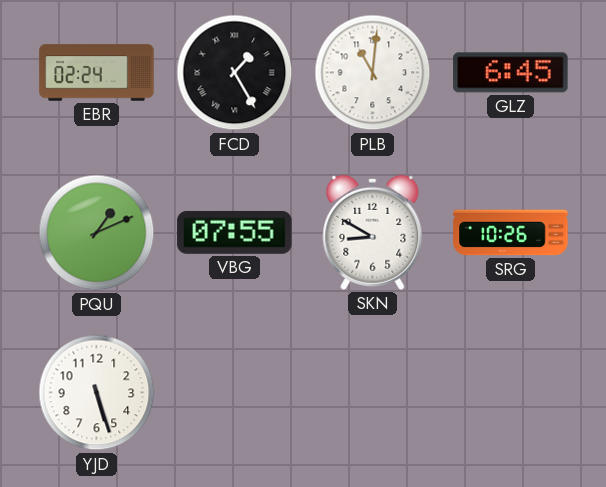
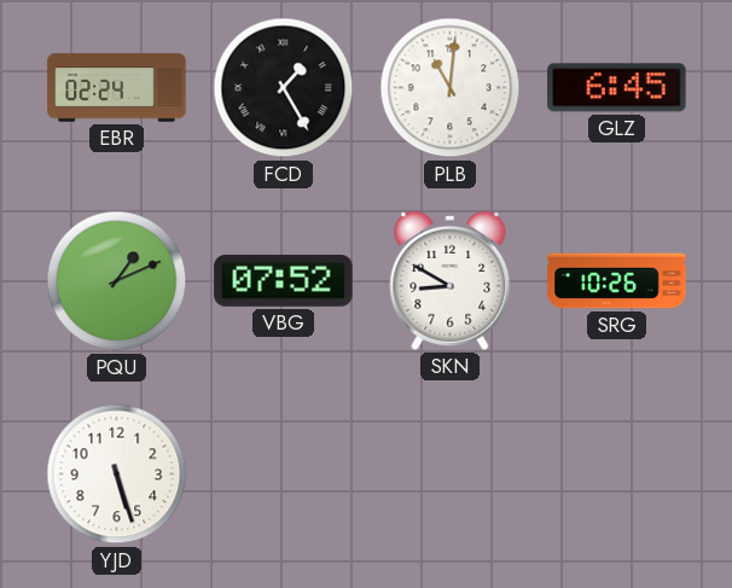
VBG: 07:55 -> 07:52
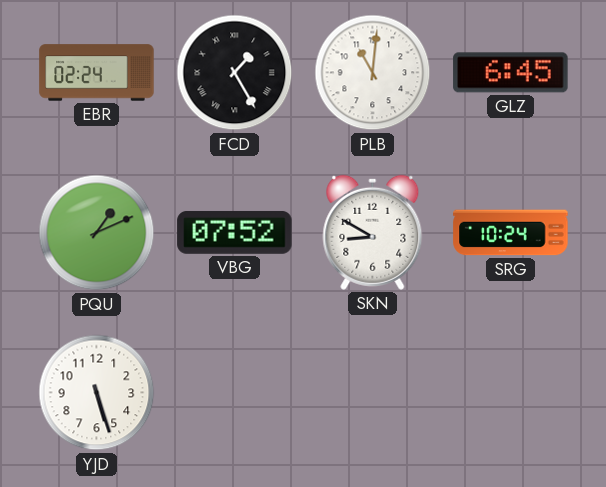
SRG: 10:26 -> 10:24
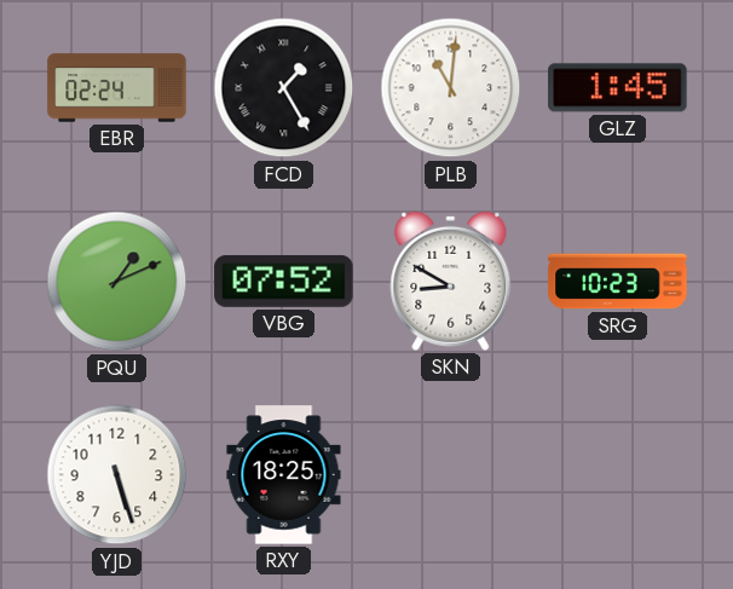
GLZ: 6:45 -> 1:45
SRG: 10:24 -> 10:23
RXY: none -> 18:25
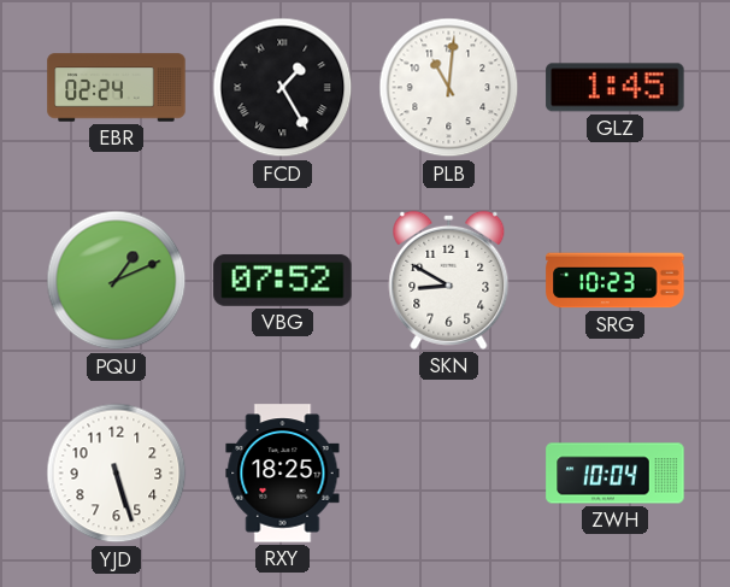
ZWH: none -> 10:04
